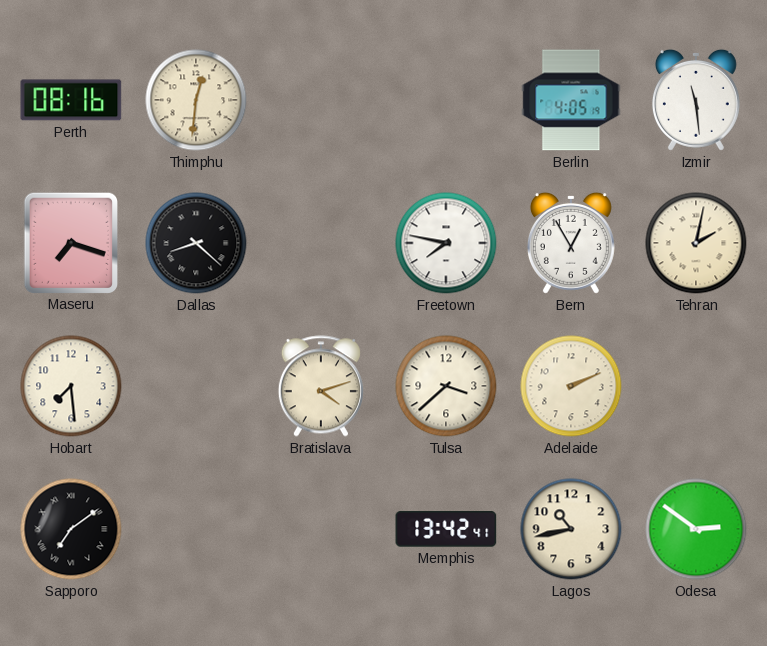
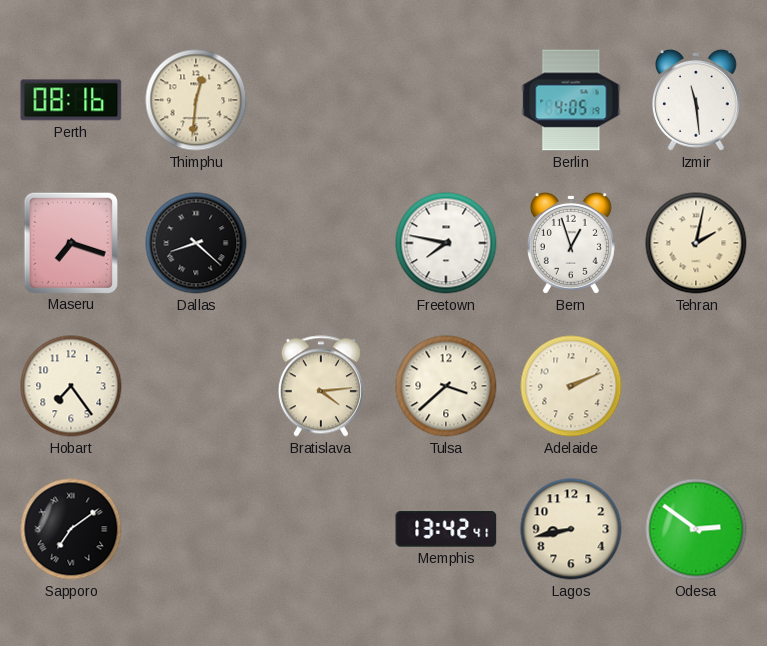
Bern: 12:55 -> 12:57
Hobart: 7:29 -> 7:24
Bratislava: 4:12 -> 4:14
Lagos: 10:43 -> 8:43
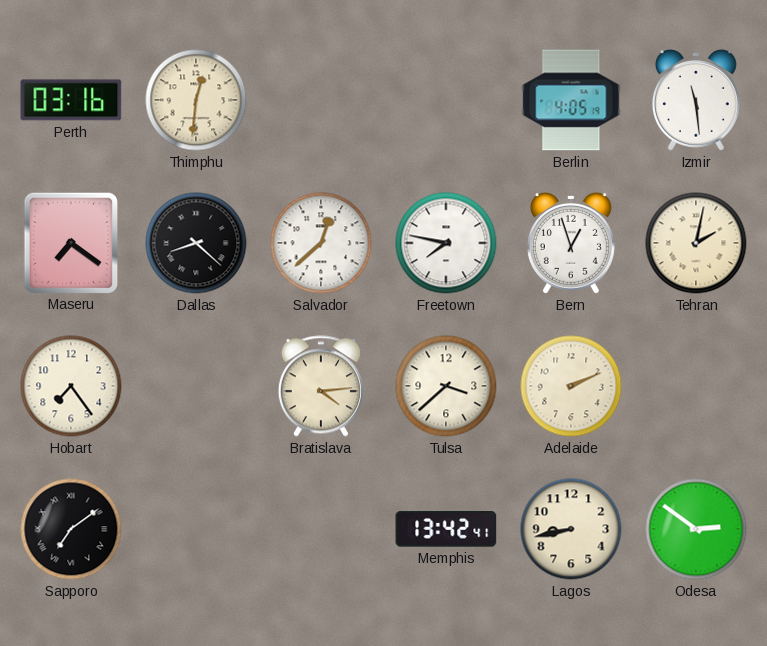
Perth: 08:16 -> 03:16
Maseru: 7:18 -> 7:21
Salvador: none -> 12:38
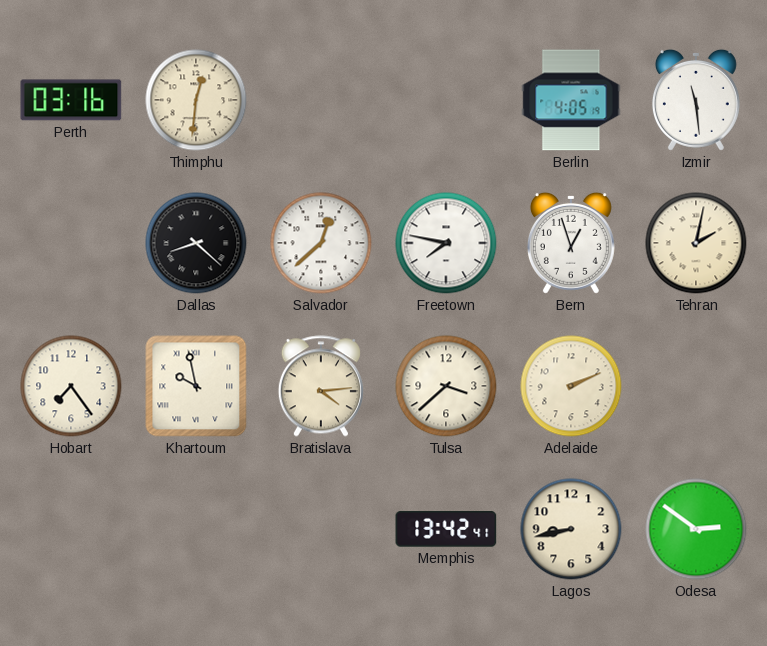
Maseru: 7:21 -> none
Khartoum: none -> 9:58
Sapporo: 7:09 -> none
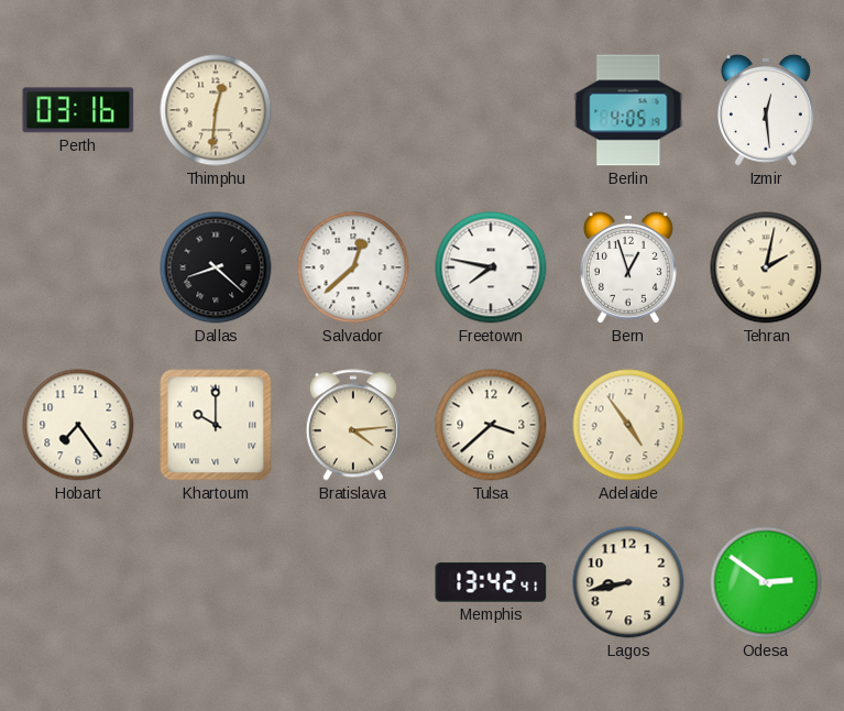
Izmir: 11:29 -> 12:29
Khartoum: 9:58 -> 10:00
Adelaide: 2:11 -> 4:54
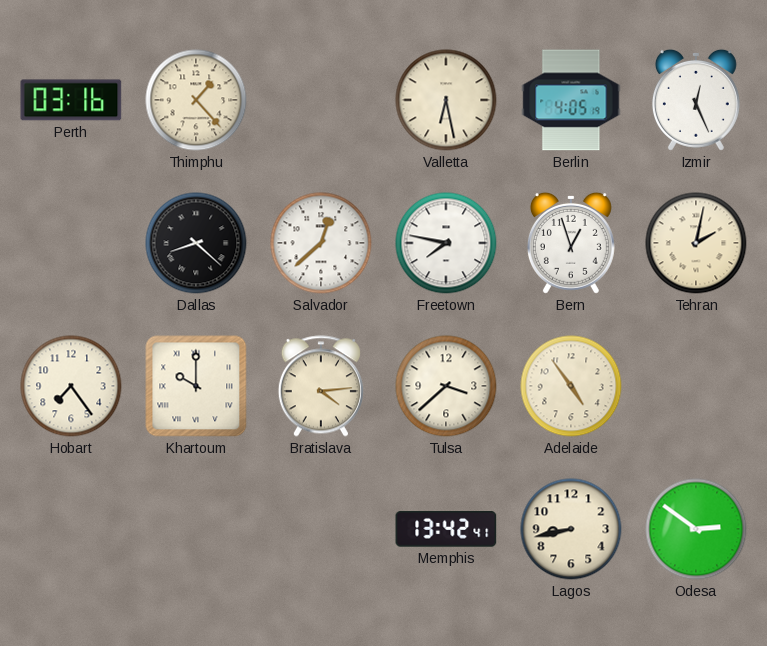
Thimphu: 12:31 -> 1:23
Valletta: none -> 6:28
Izmir: 12:29 -> 12:26
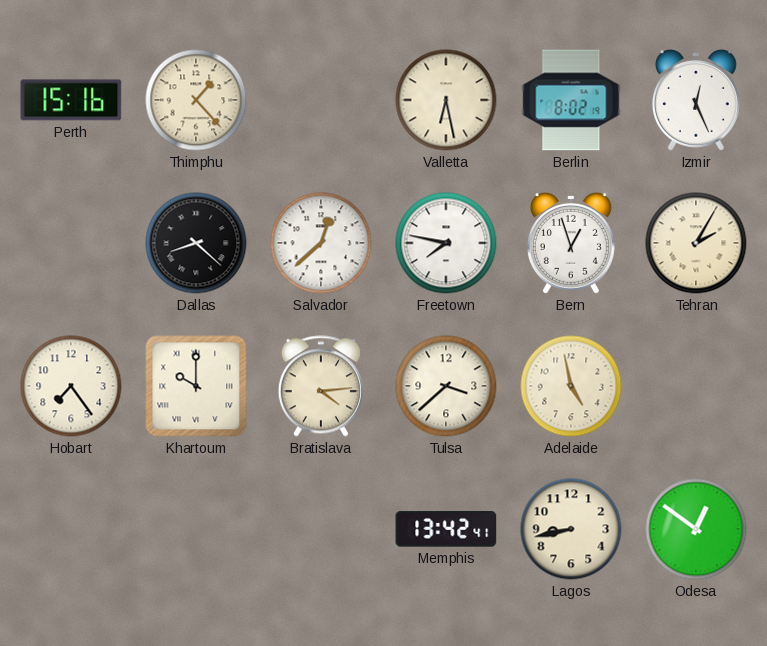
Perth: 03:16 -> 15:16
Berlin: 4:05 -> 8:02
Tehran: 2:02 -> 2:05
Adelaide: 4:54 -> 4:58
Odesa: 2:51 -> 12:51
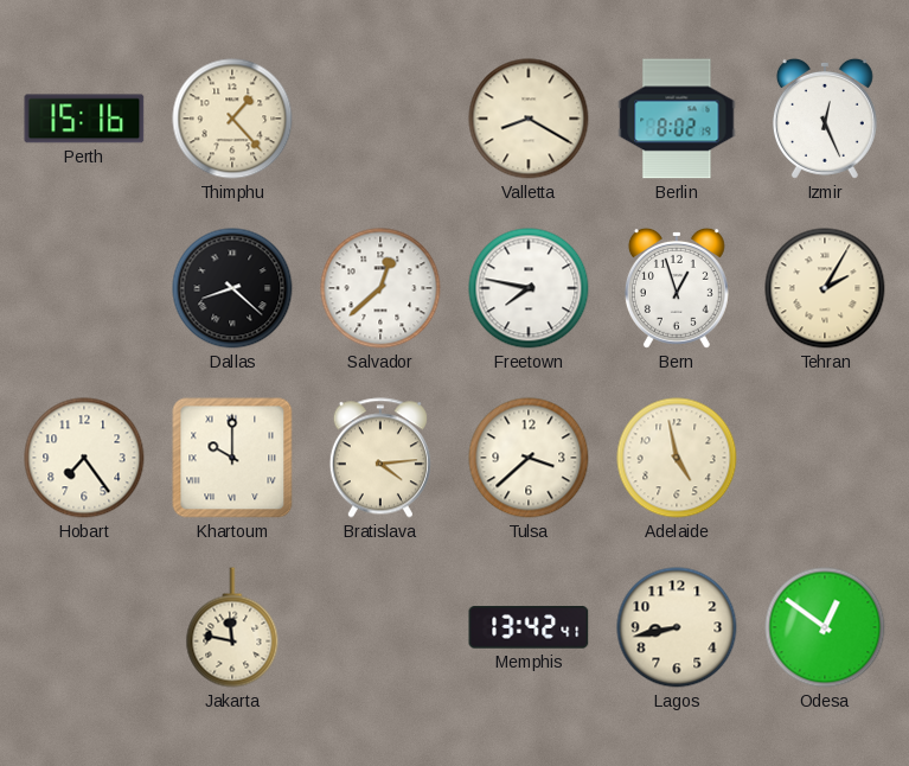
Valletta: 6:28 -> 8:20
Jakarta: none -> 11:47
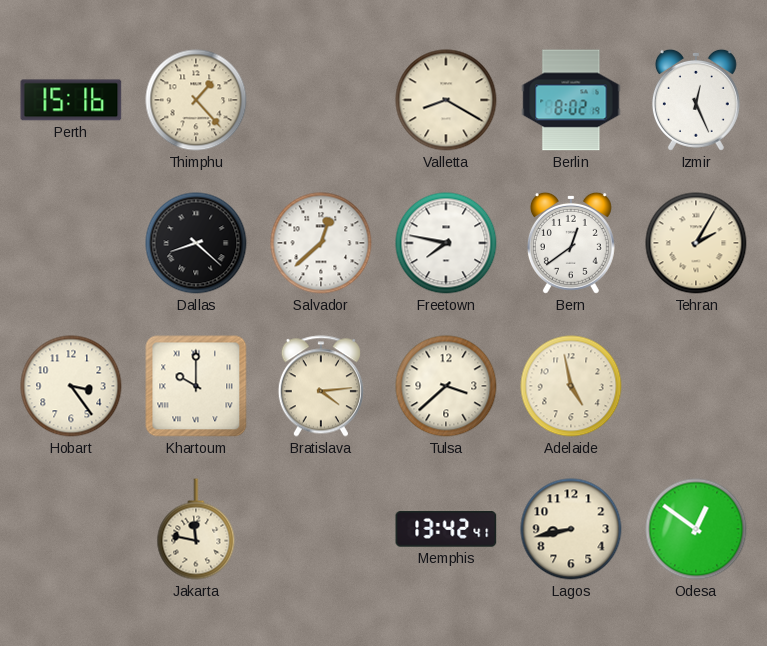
Bern: 12:57 -> 12:39
Hobart: 7:24 -> 3:24
